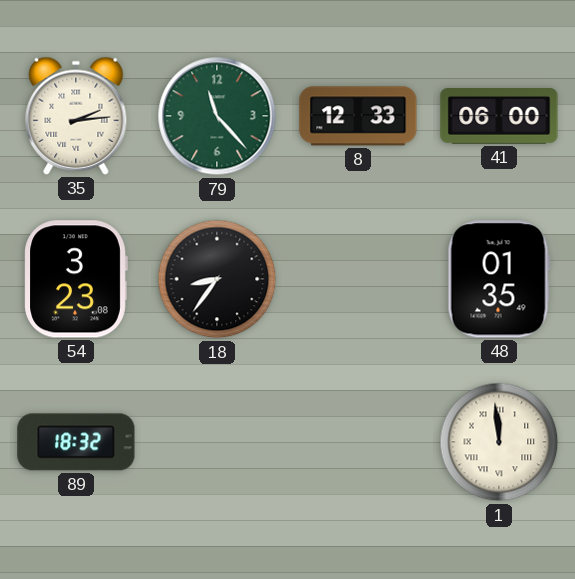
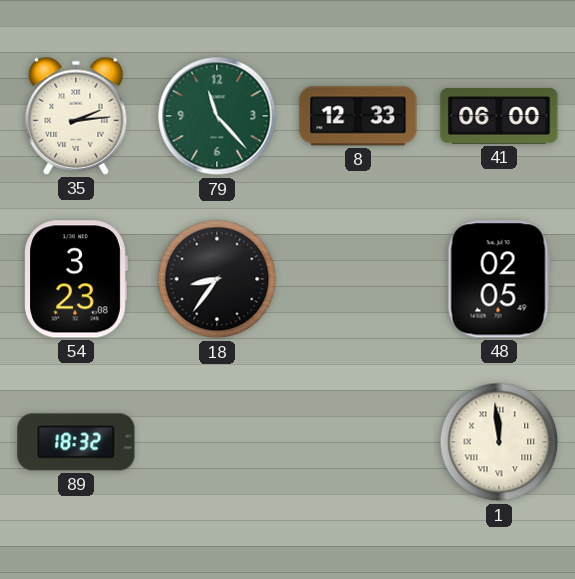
48: 01:35 -> 02:05
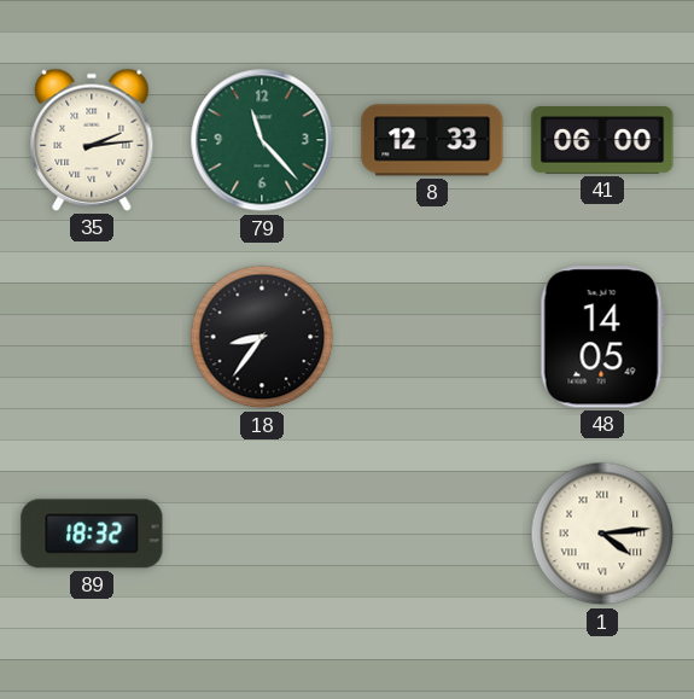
54: 3:23 -> none
48: 02:05 -> 14:05
1: 11:59 -> 4:14
